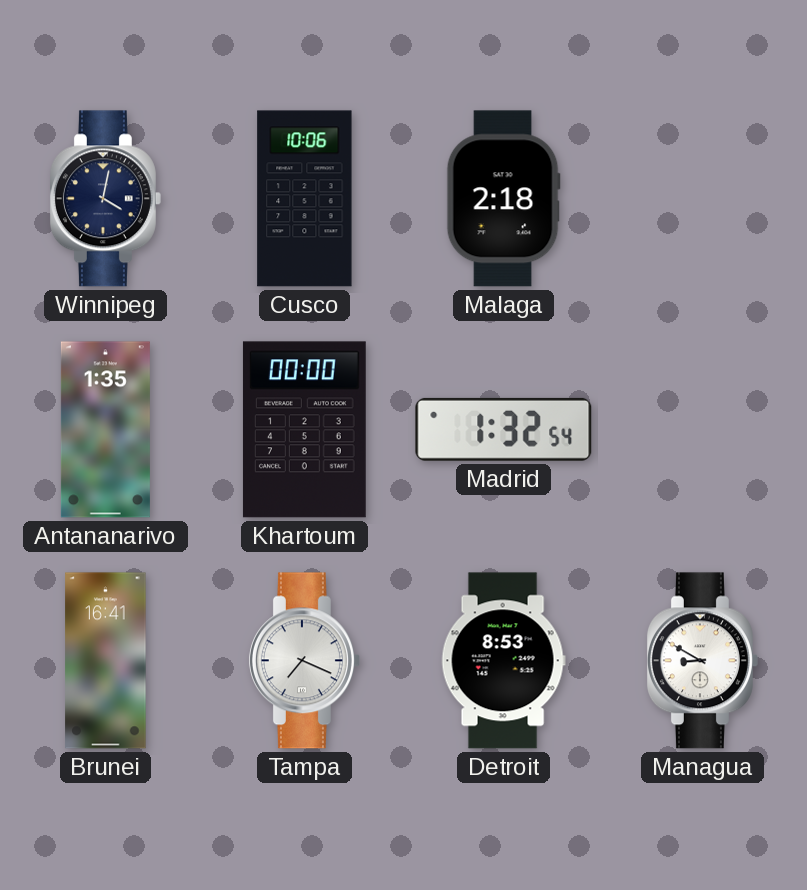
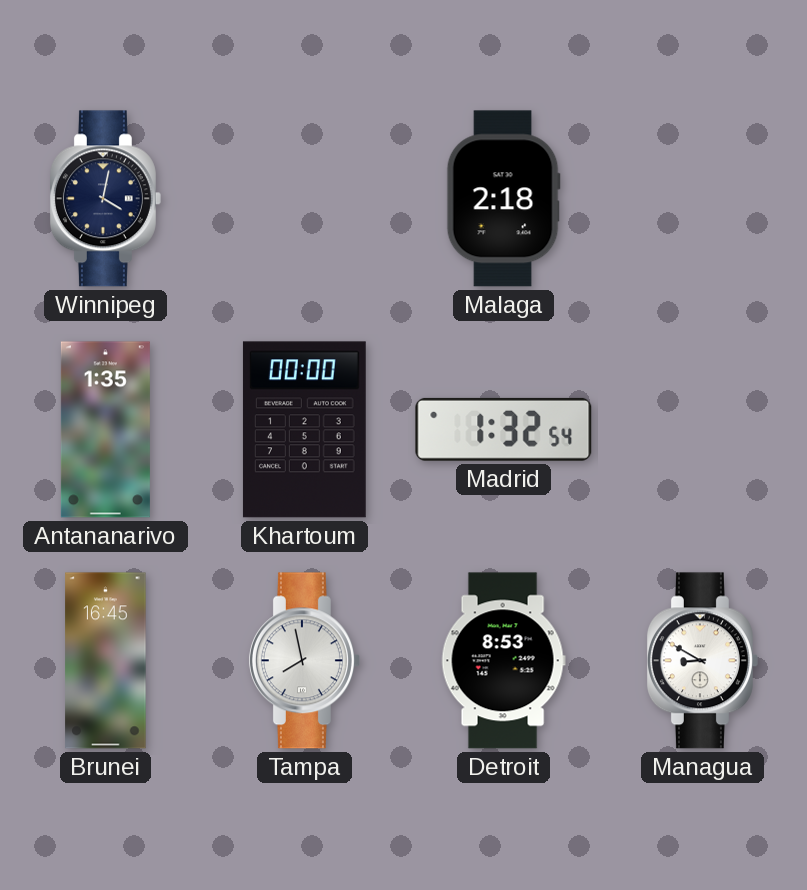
Cusco: 10:06 -> none
Brunei: 16:41 -> 16:45
Tampa: 7:19 -> 7:58
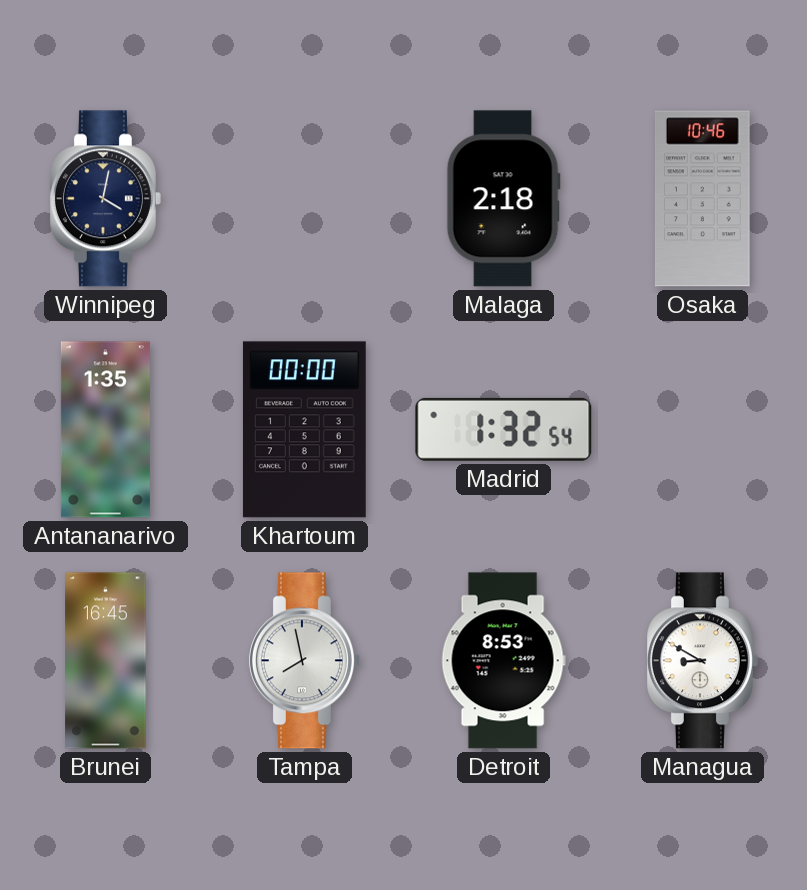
Osaka: none -> 10:46
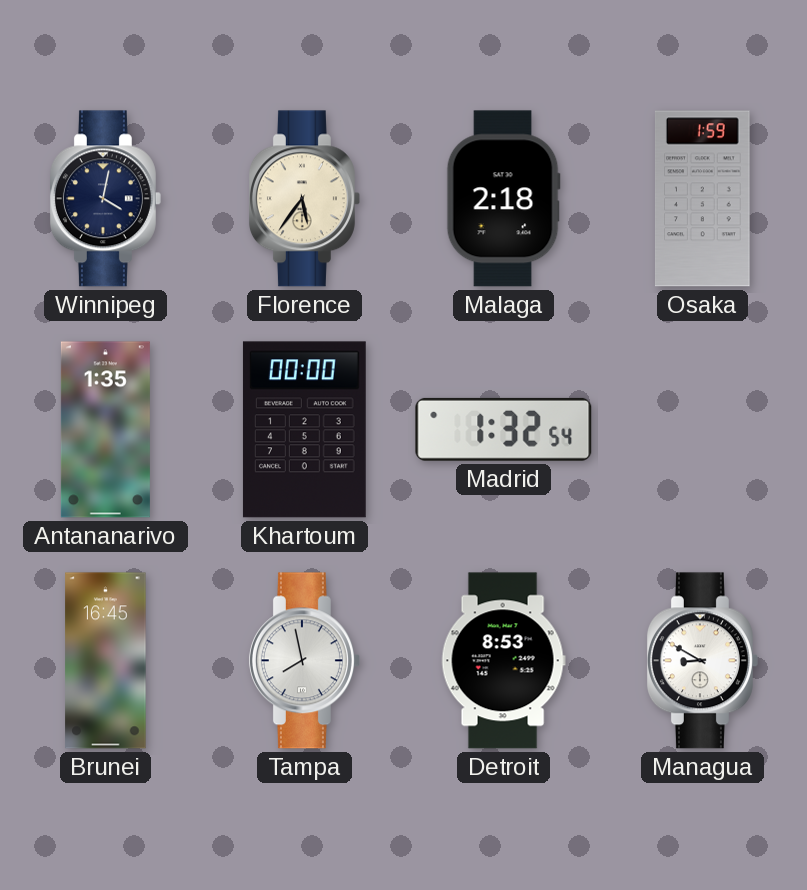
Florence: none -> 5:36
Osaka: 10:46 -> 1:59
